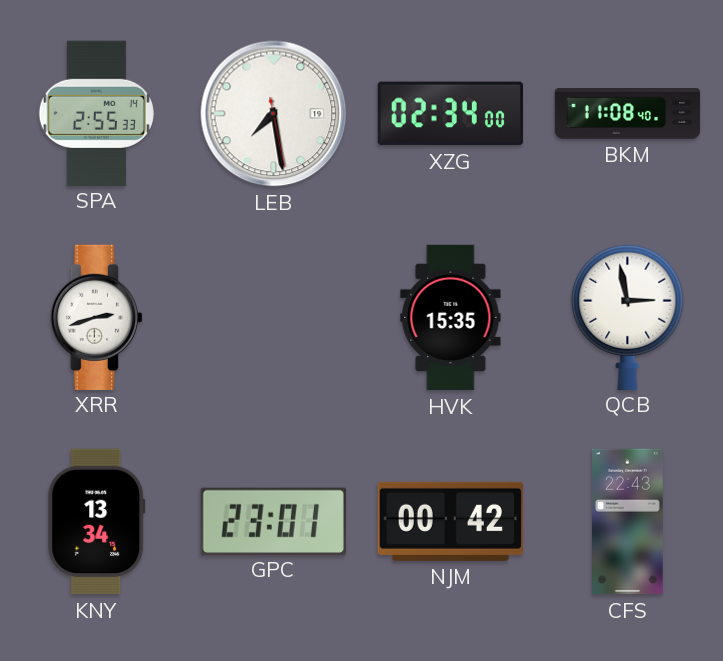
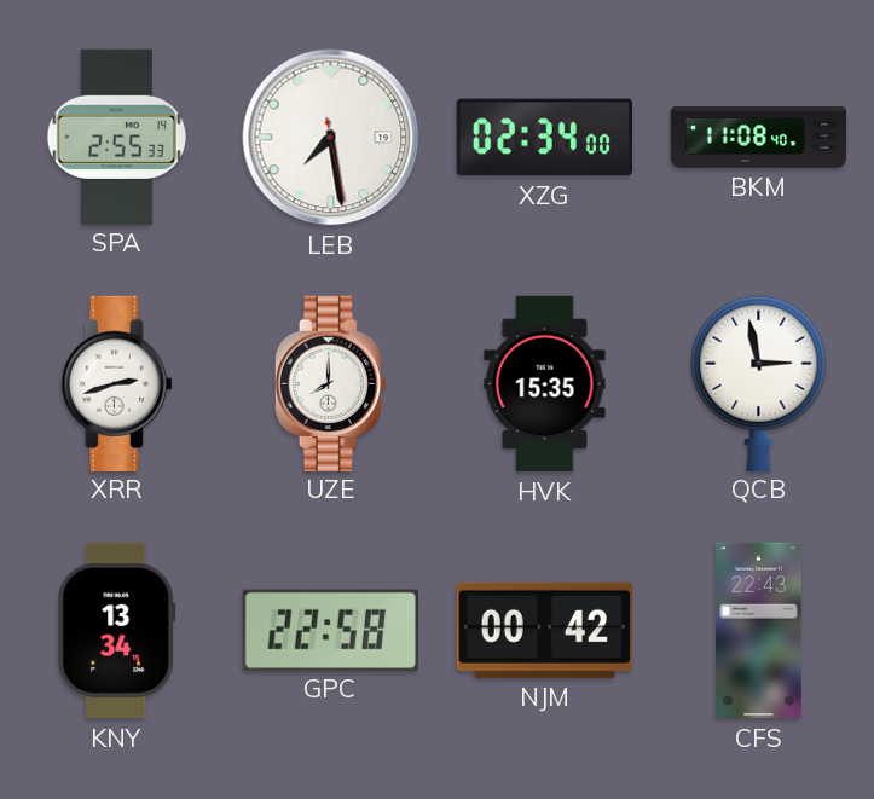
UZE: none -> 8:00
GPC: 23:01 -> 22:58
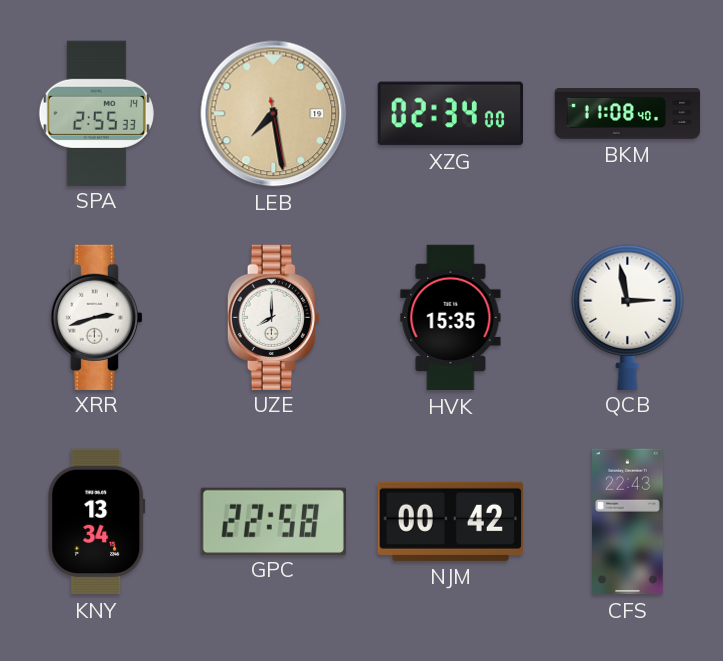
LEB dial: white -> champagne
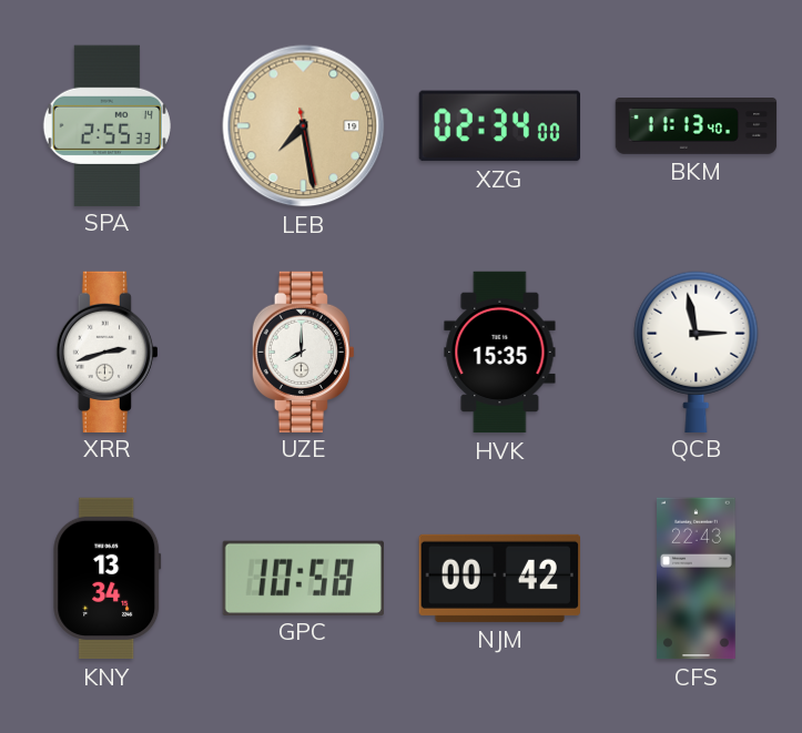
BKM: 11:08 -> 11:13
GPC: 22:58 -> 10:58
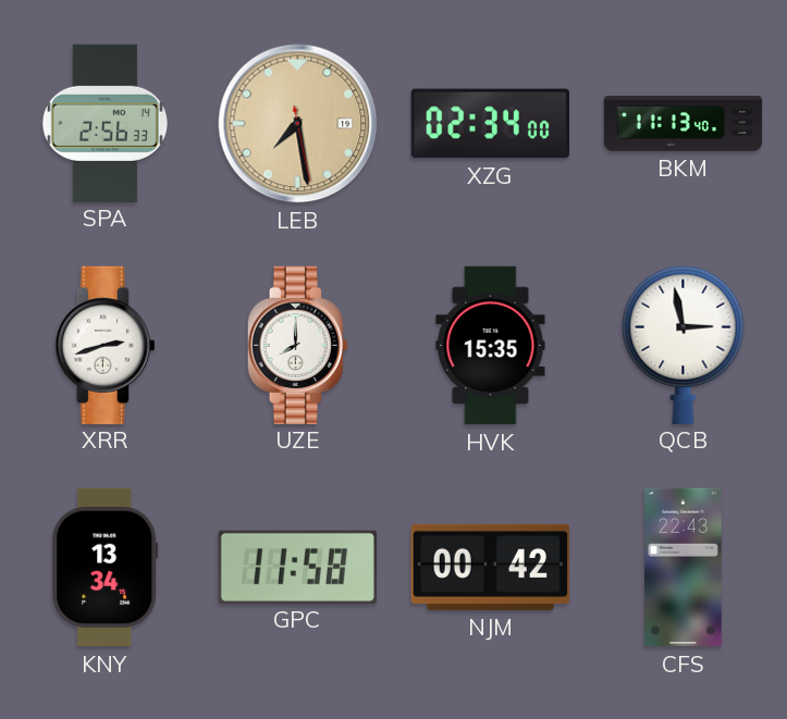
SPA: 2:55 -> 2:56
GPC: 10:58 -> 11:58
